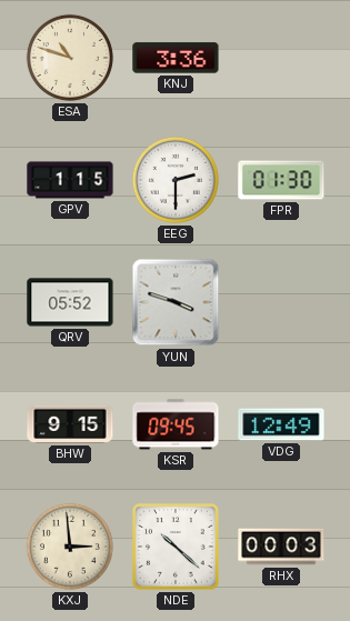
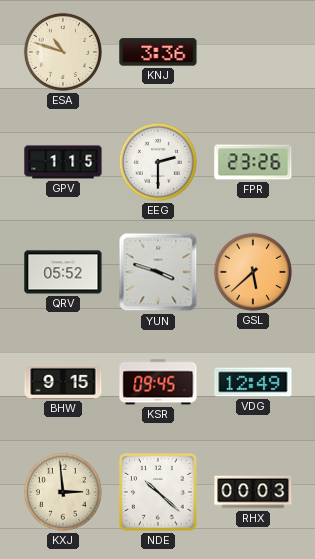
FPR: 01:30 -> 23:26
GSL: none -> 5:38
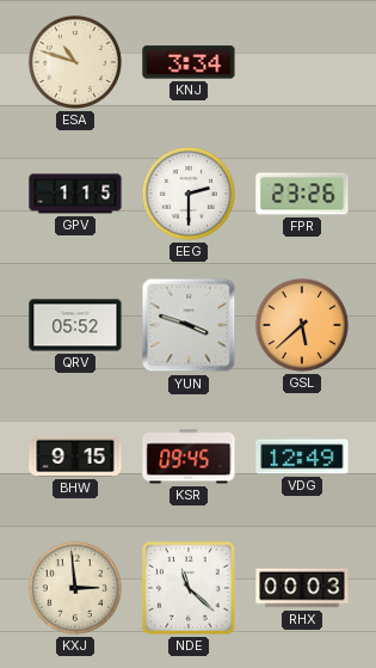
KNJ: 3:36 -> 3:34
NDE: 10:22 -> 11:22
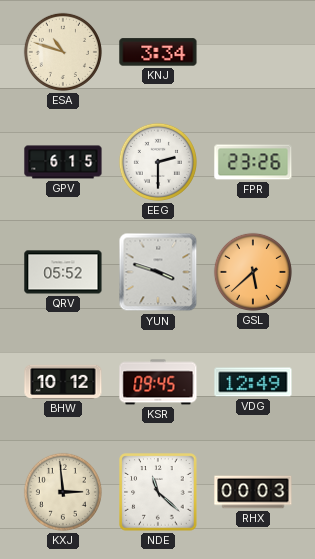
GPV: 1:15 -> 6:15
BHW: 9:15 -> 10:12
